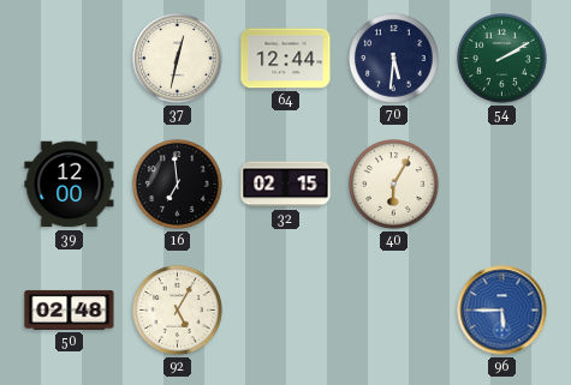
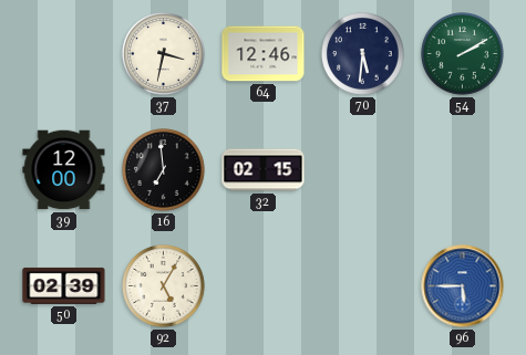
37: 12:32 -> 3:32
64: 12:44 -> 12:46
40: 6:05 -> none
50: 02:48 -> 02:39
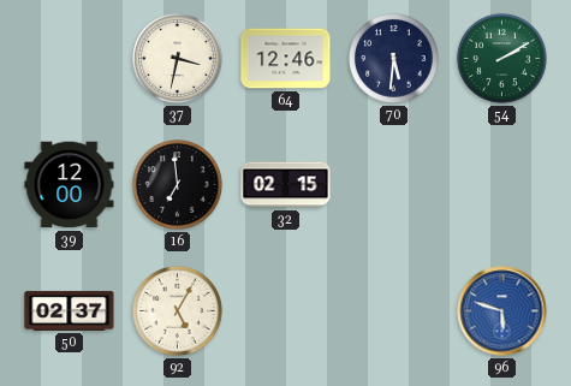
50: 02:39 -> 02:37
96: 5:45 -> 5:48
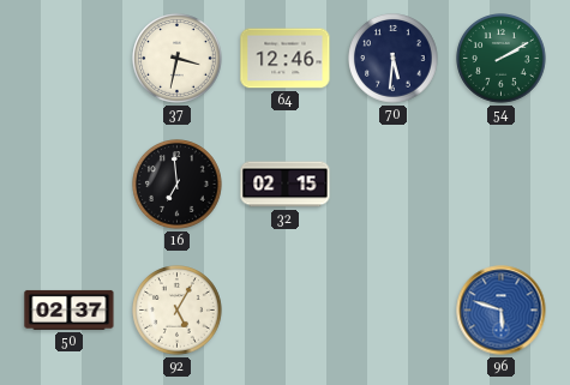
39: 12:00 -> none
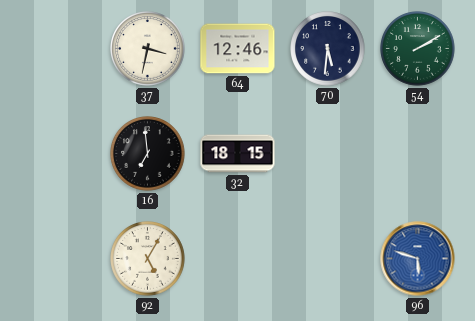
32: 02:15 -> 18:15
50: 02:37 -> none
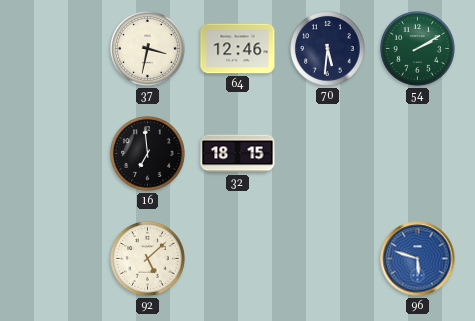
92: 5:05 -> 5:08
